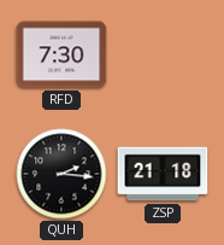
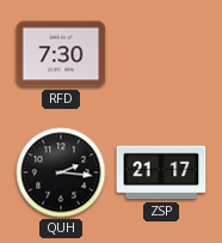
ZSP: 21:18 -> 21:17
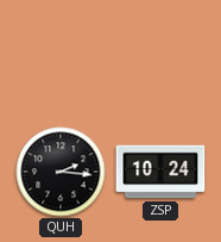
RFD: 7:30 -> none
ZSP: 21:17 -> 10:24
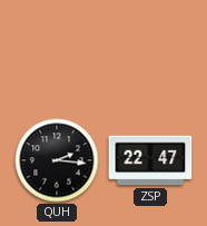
ZSP: 10:24 -> 22:47
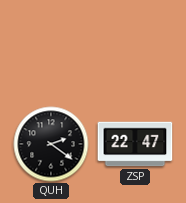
QUH: 2:16 -> 2:21
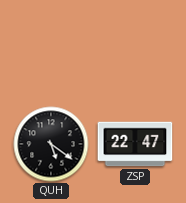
QUH: 2:21 -> 5:21
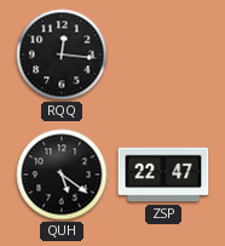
RQQ: none -> 12:16
